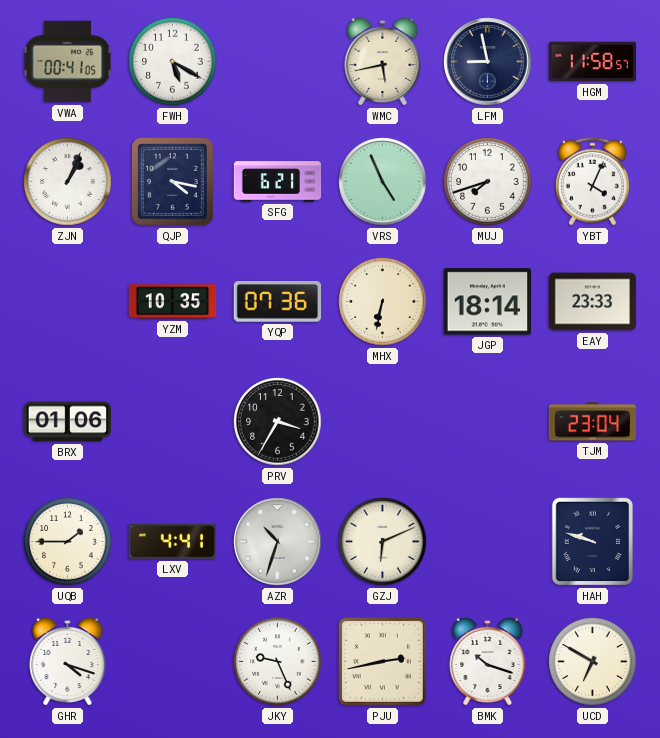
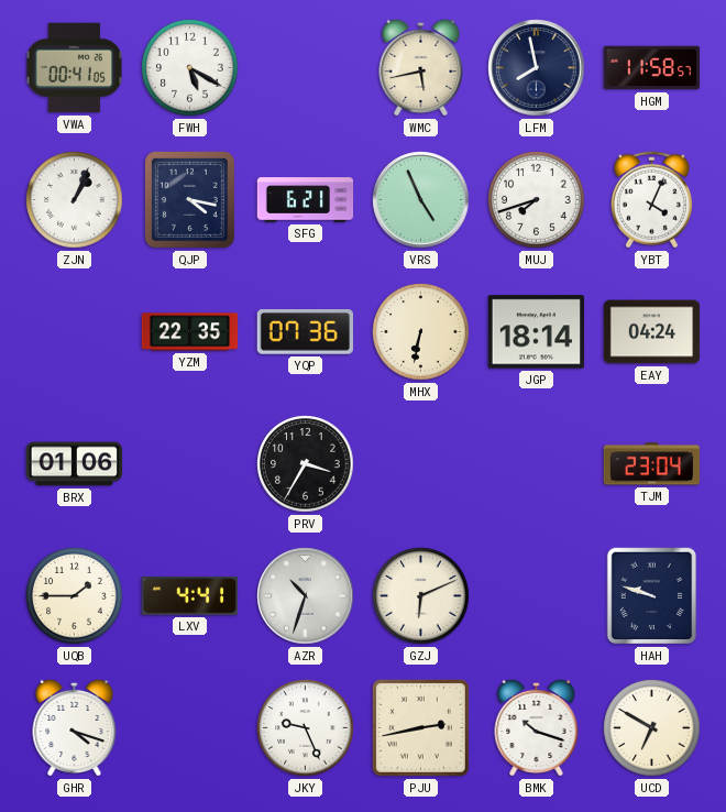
LFM: 8:58 -> 7:58
YZM: 10:35 -> 22:35
EAY: 23:33 -> 04:24
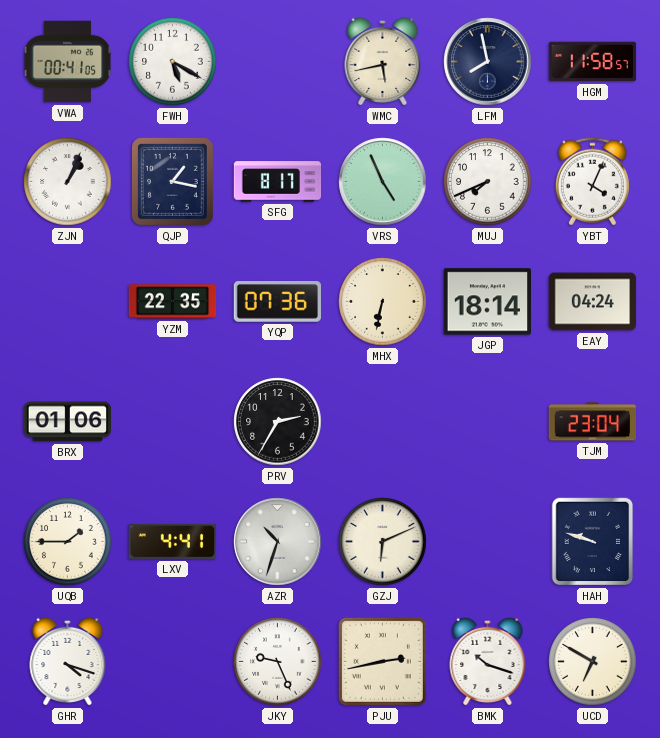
QJP: 4:17 -> 1:17
SFG: 6:21 -> 8:17
MUJ: 7:42 -> 7:41
PRV: 3:35 -> 2:35
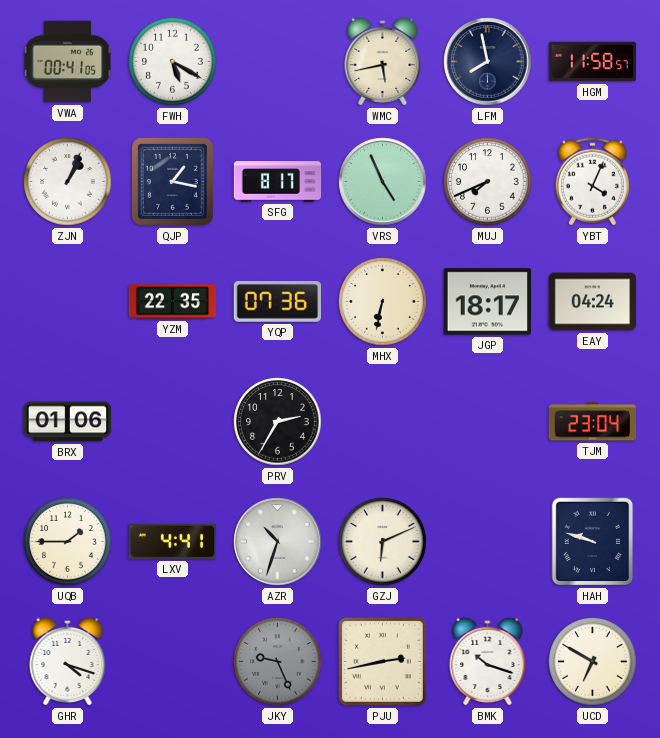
JGP: 18:14 -> 18:17
JKY dial: white -> grey
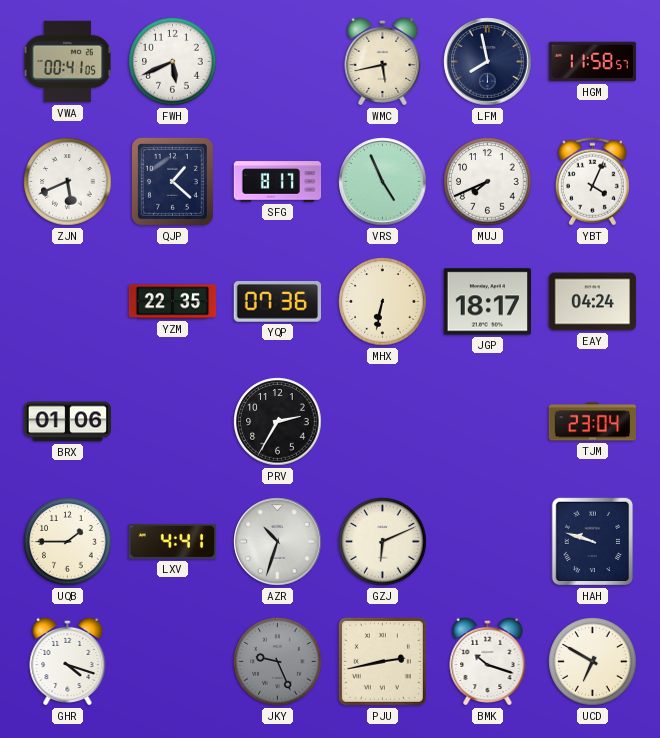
FWH: 5:20 -> 5:41
ZJN: 1:04 -> 5:41
QJP: 1:17 -> 1:22
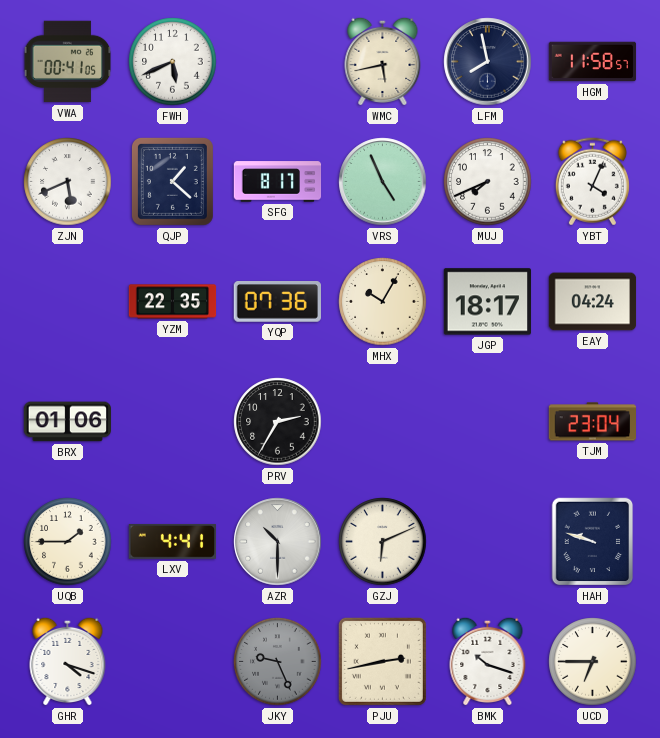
MHX: 6:32 -> 10:05
AZR: 10:33 -> 10:30
UCD: 6:50 -> 6:45
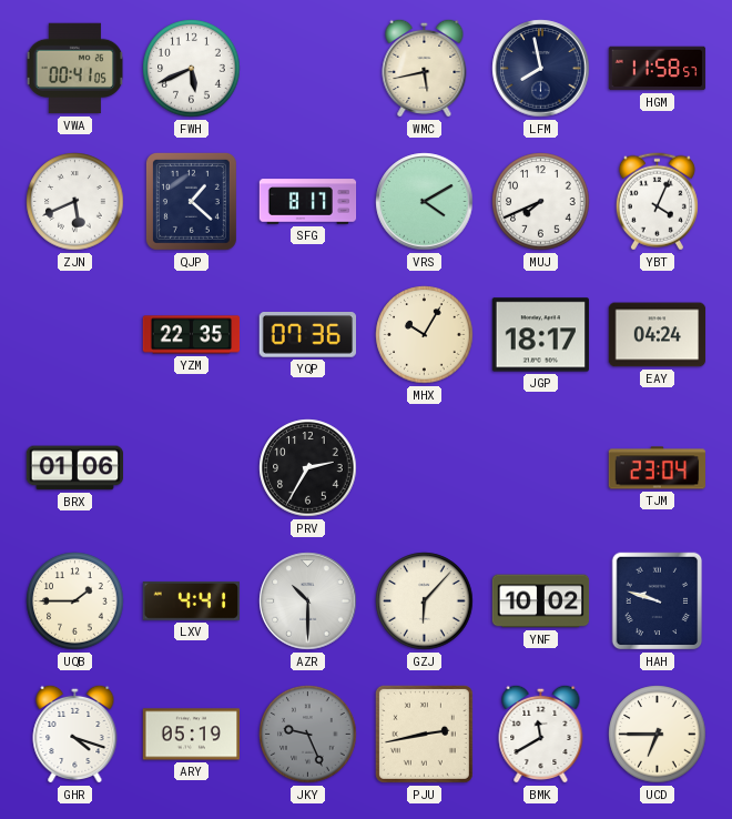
VRS: 4:56 -> 4:10
GZJ: 6:11 -> 6:07
YNF: none -> 10:02
ARY: none -> 05:19
BMK: 10:18 -> 11:40
